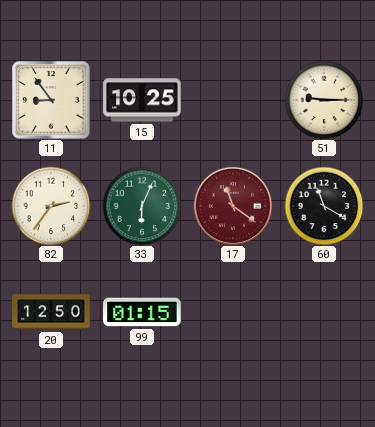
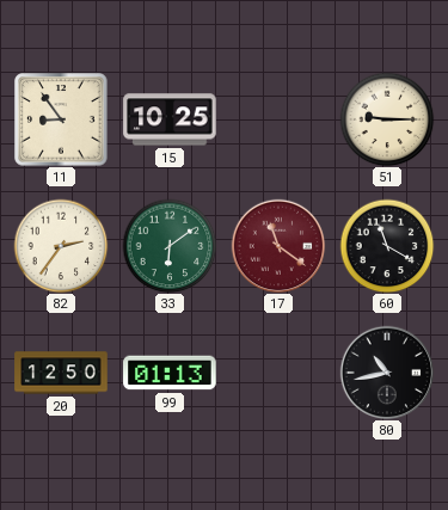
33: 6:04 -> 6:09
99: 01:15 -> 01:13
80: none -> 10:43
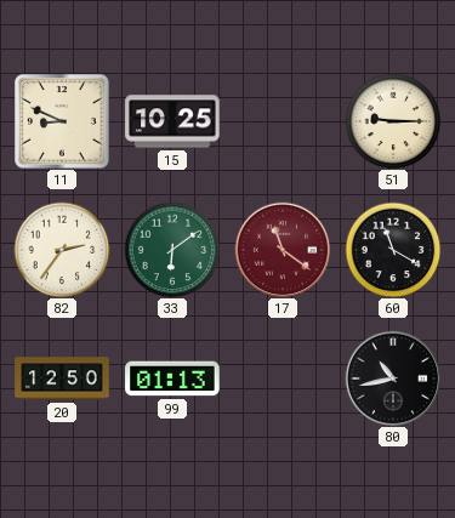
11: 8:54 -> 8:49
